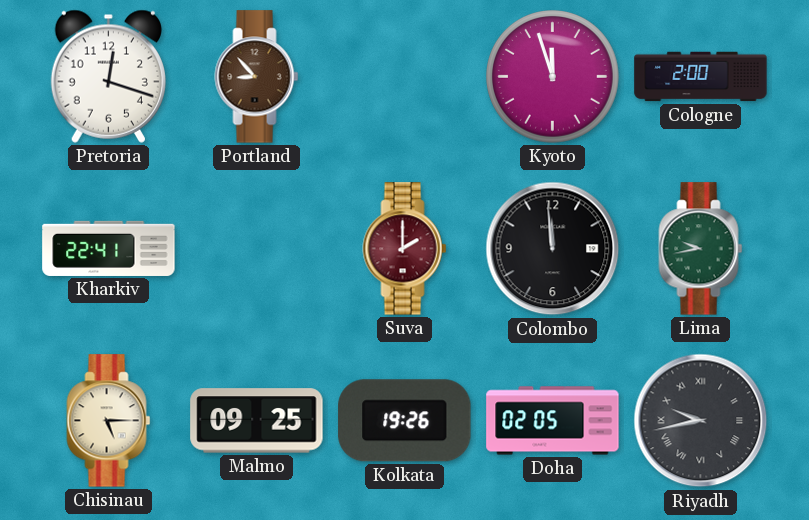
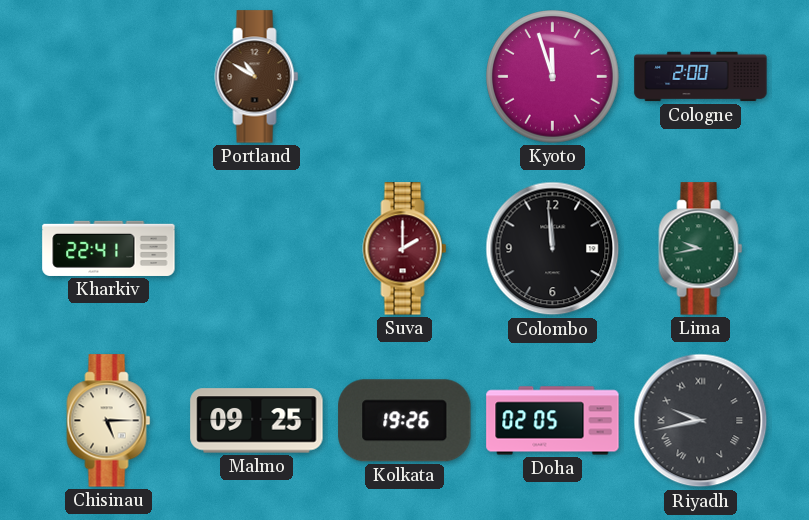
Pretoria: 12:18 -> none
Portland: 8:53 -> 10:50
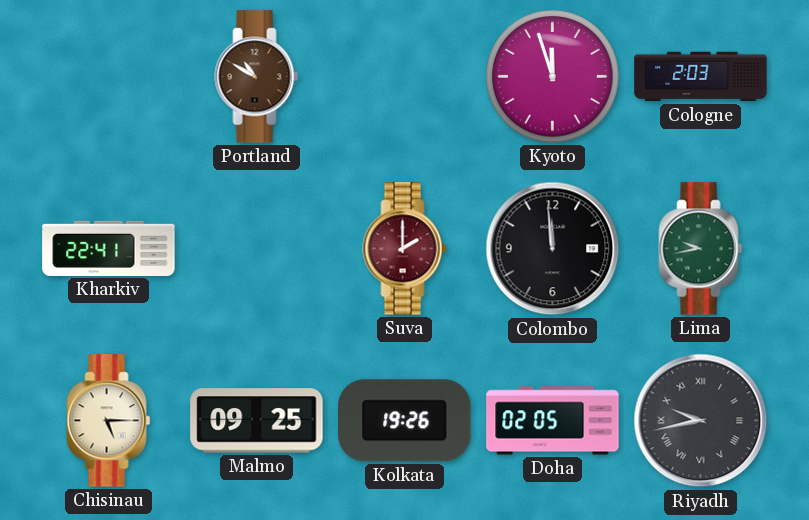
Cologne: 2:00 -> 2:03
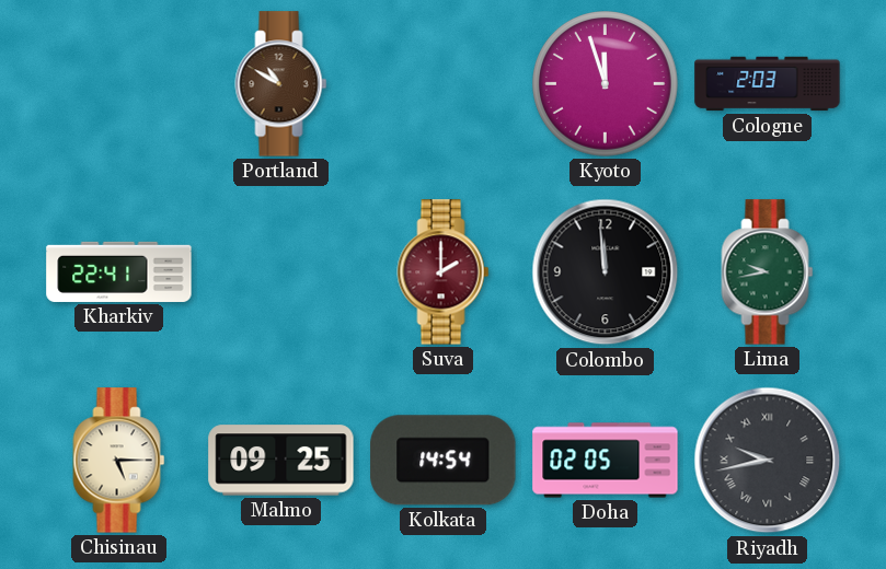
Kolkata: 19:26 -> 14:54
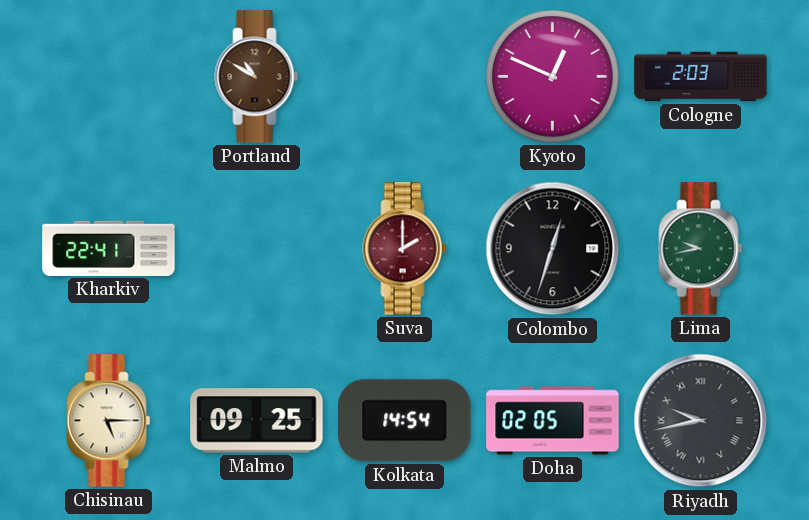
Kyoto: 11:57 -> 12:49
Colombo: 11:59 -> 12:33
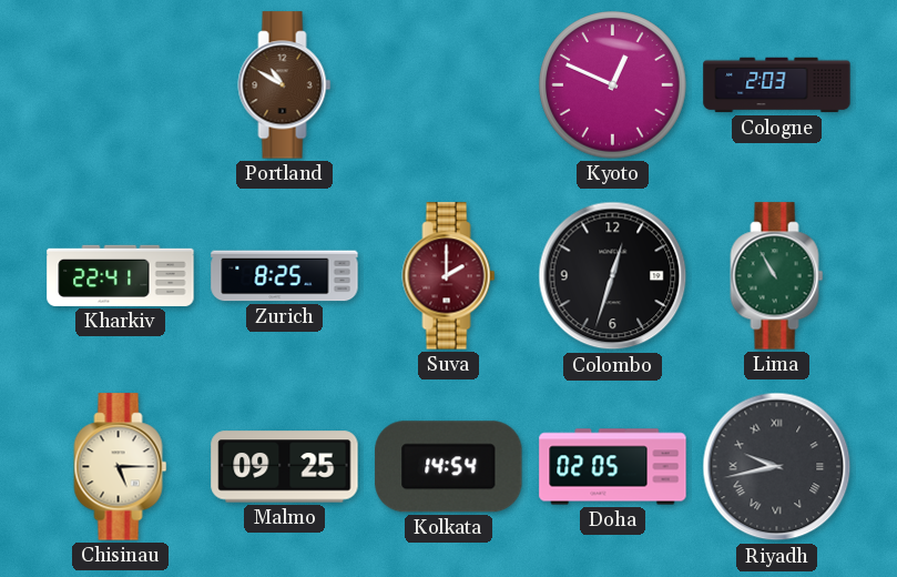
Zurich: none -> 8:25
Lima: 9:43 -> 10:55
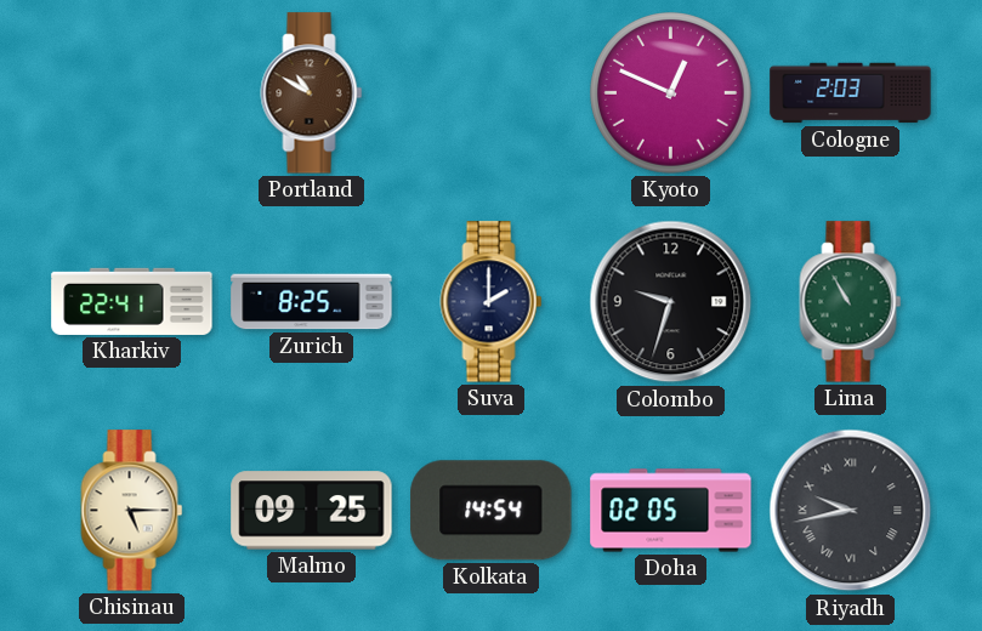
Suva dial: burgundy -> navy
Colombo: 12:33 -> 9:33
